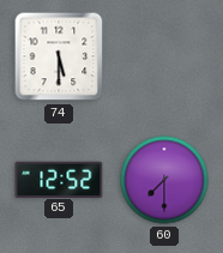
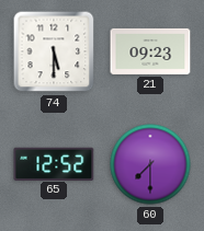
21: none -> 09:23
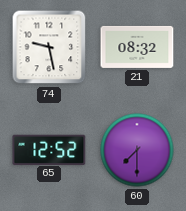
74: 5:30 -> 9:28
21: 09:23 -> 08:32
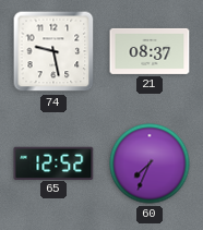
21: 08:32 -> 08:37
60: 7:30 -> 7:34
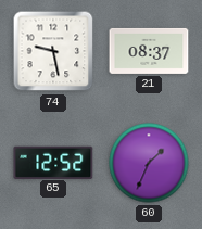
60: 7:34 -> 1:34
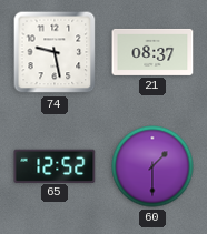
60: 1:34 -> 1:30
